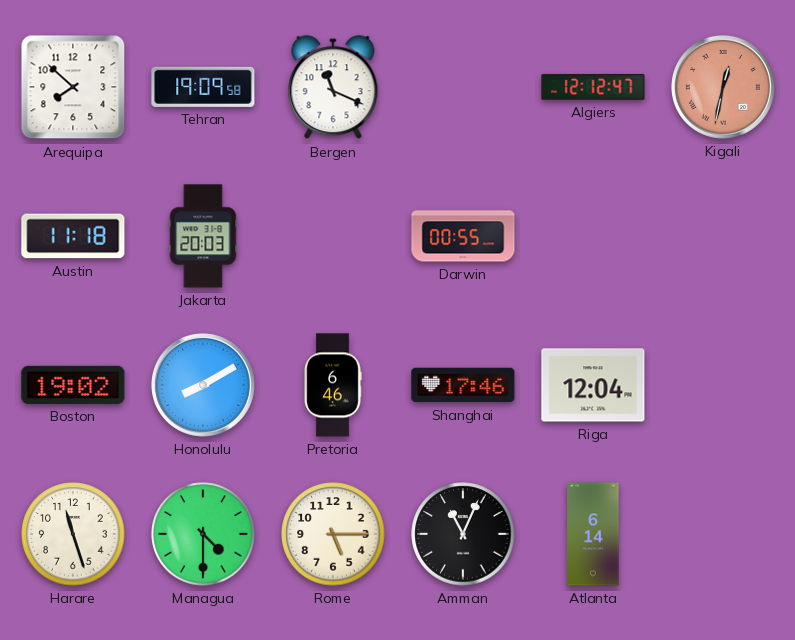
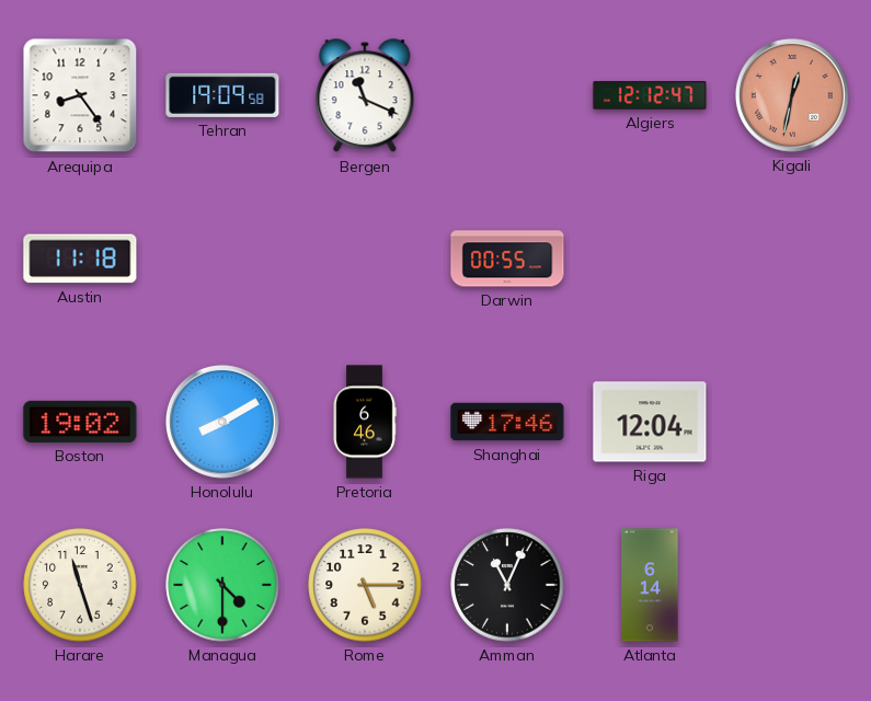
Arequipa: 7:52 -> 8:24
Jakarta: 20:03 -> none
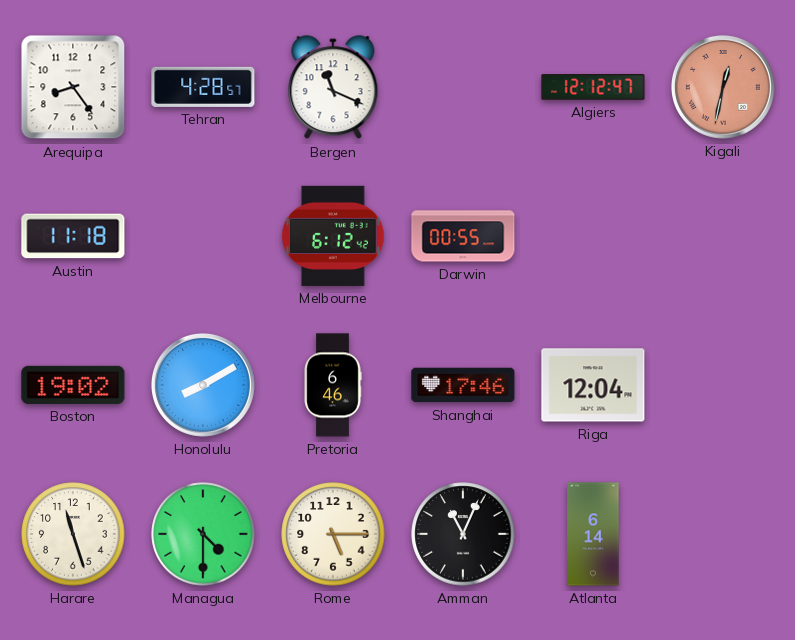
Tehran: 19:09 -> 4:28
Melbourne: none -> 6:12
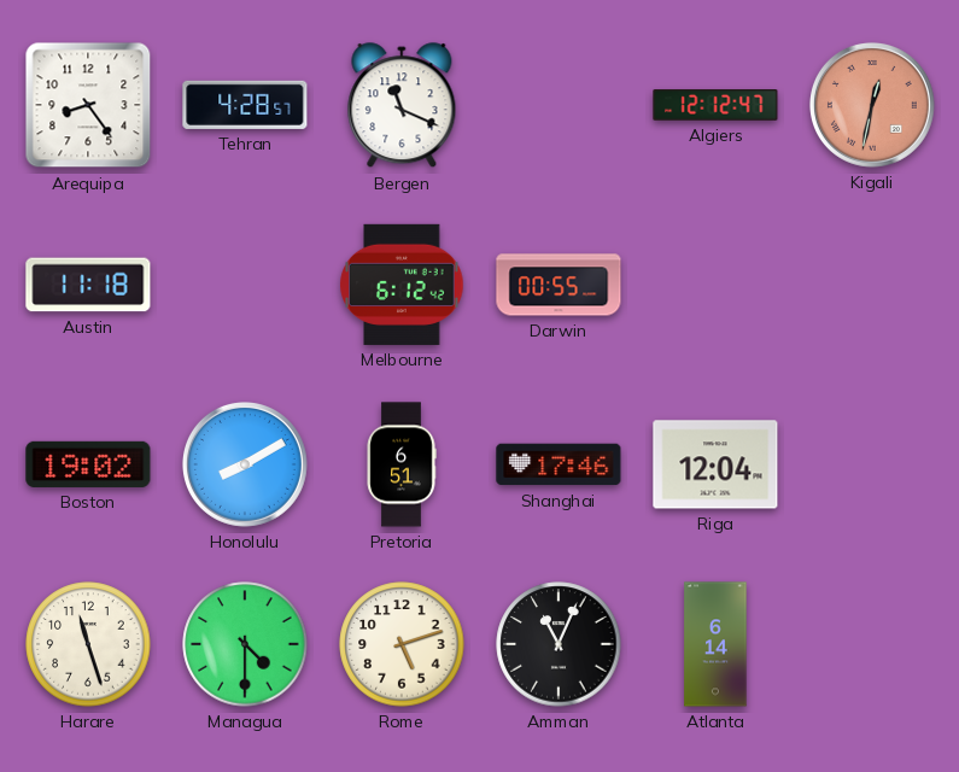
Pretoria: 6:46 -> 6:51
Rome: 5:15 -> 5:12
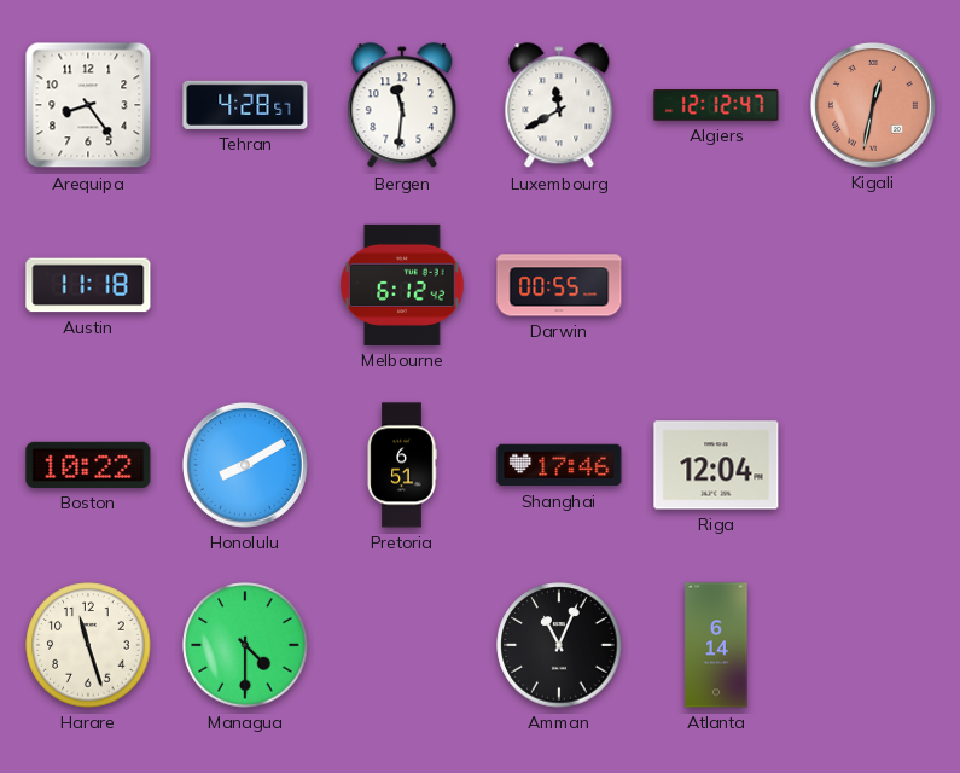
Bergen: 11:19 -> 11:31
Luxembourg: none -> 11:40
Boston: 19:02 -> 10:22
Rome: 5:12 -> none
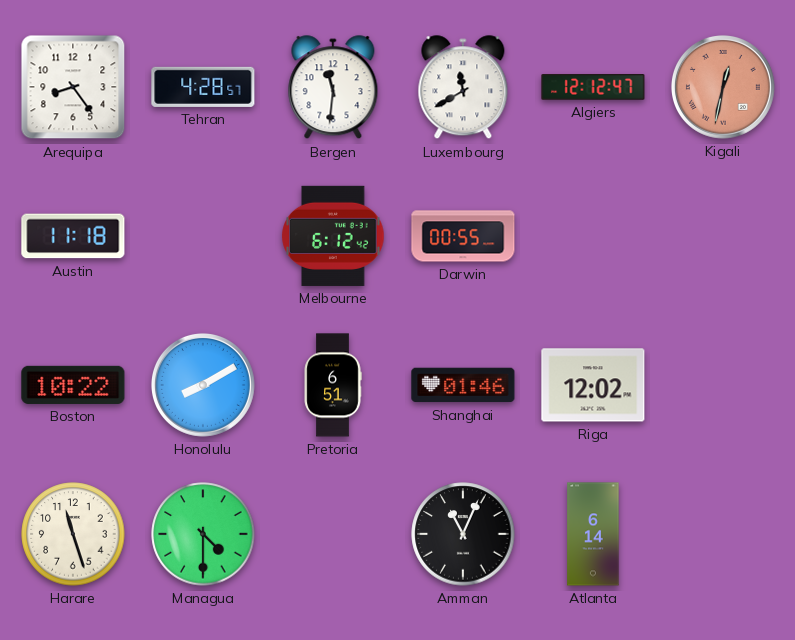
Shanghai: 17:46 -> 01:46
Riga: 12:04 -> 12:02
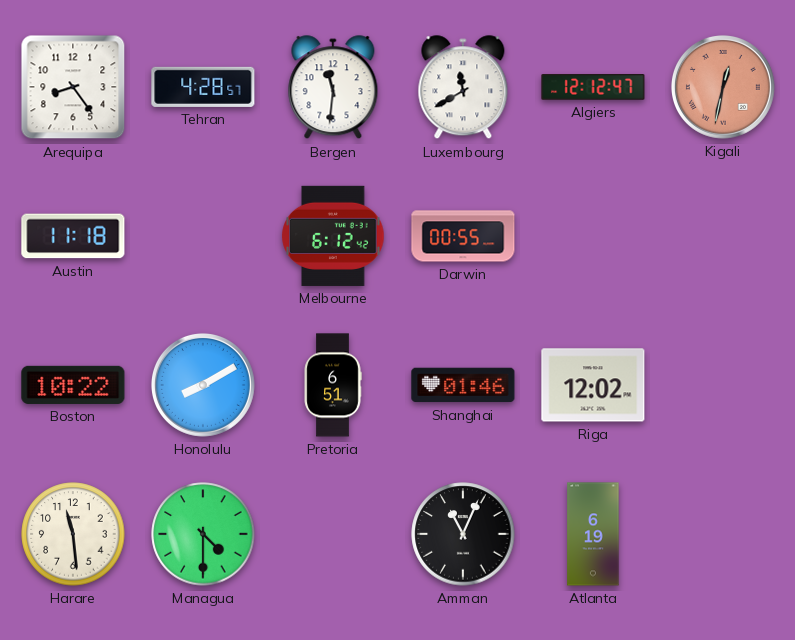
Harare: 11:27 -> 11:29
Atlanta: 6:14 -> 6:19
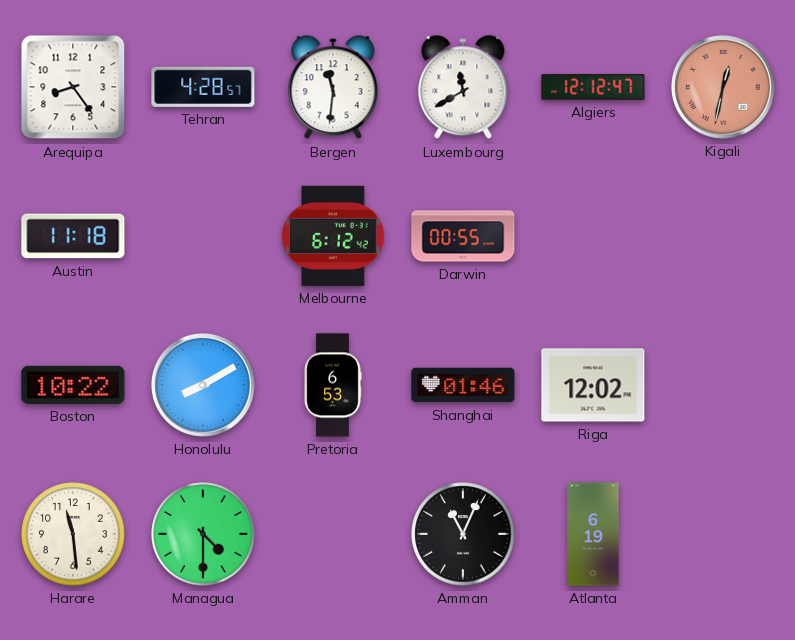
Pretoria: 6:51 -> 6:53
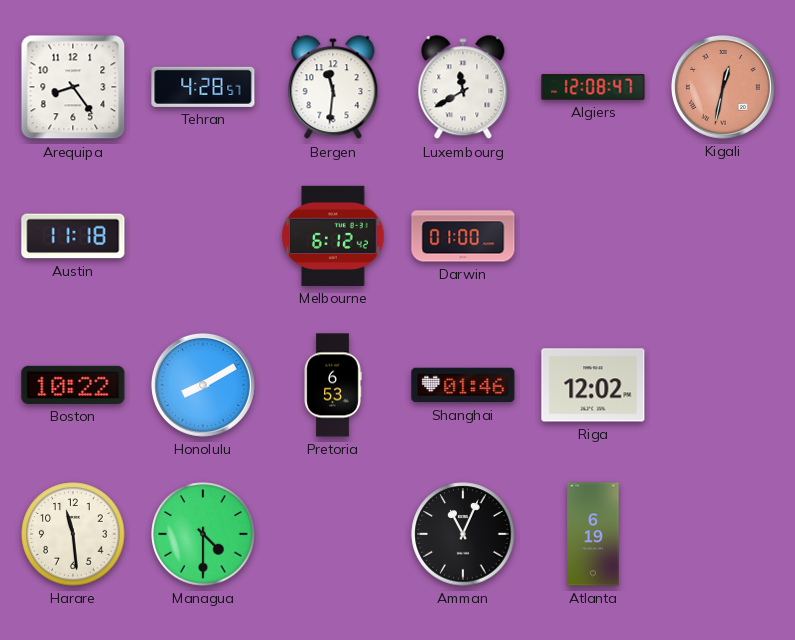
Algiers: 12:12 -> 12:08
Darwin: 00:55 -> 01:00
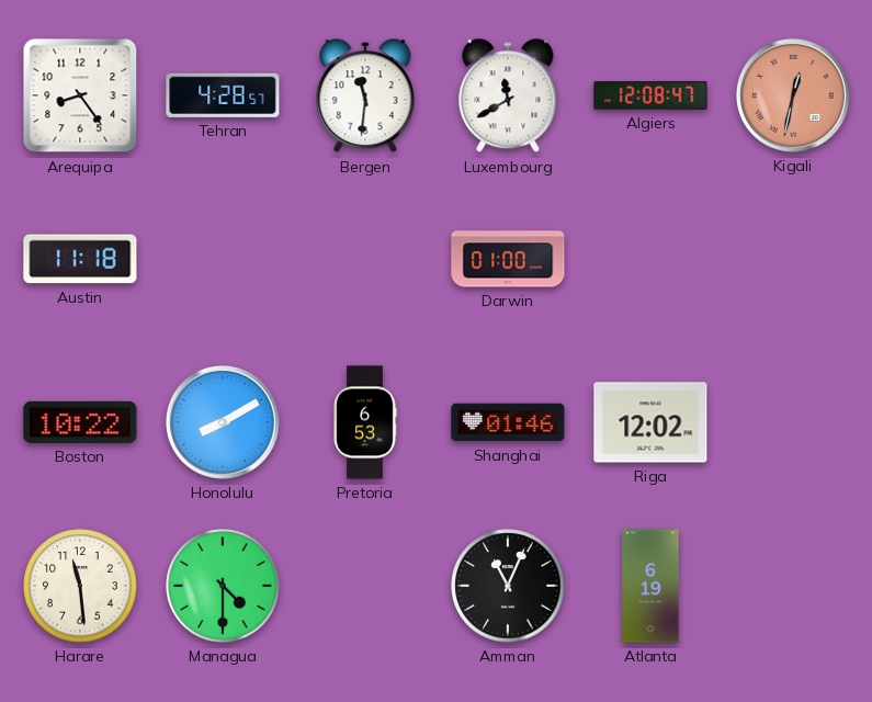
Melbourne: 6:12 -> none
